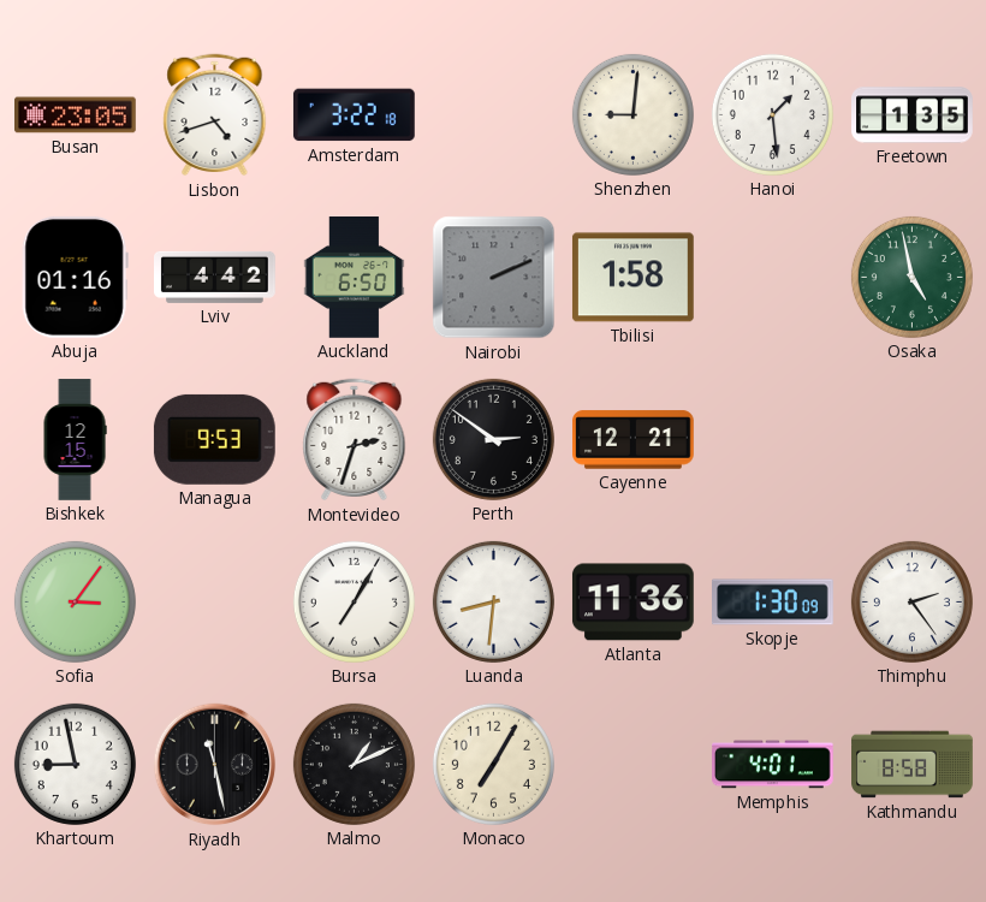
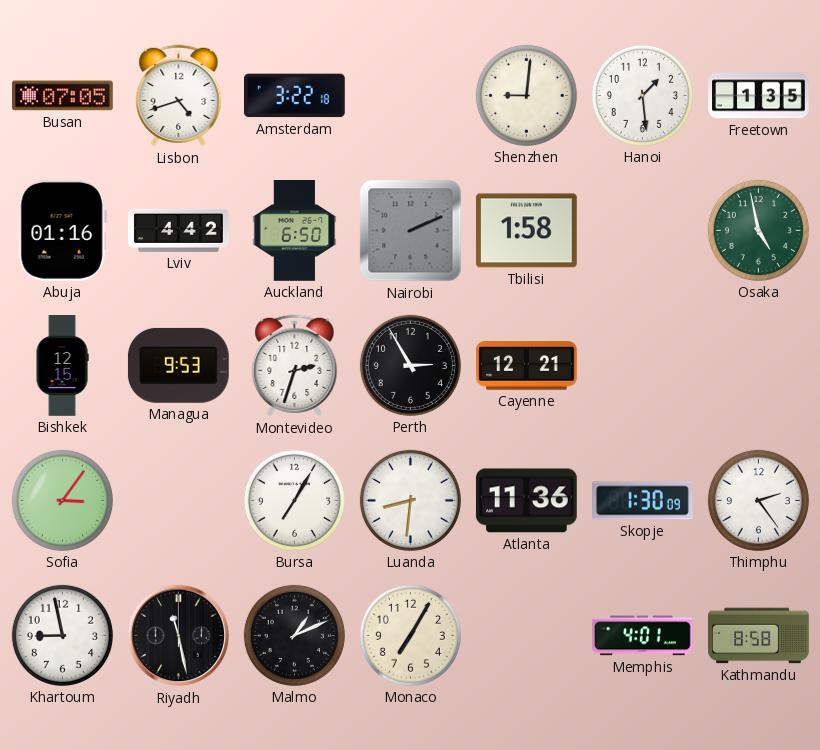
Busan: 23:05 -> 07:05
Perth: 2:51 -> 2:55
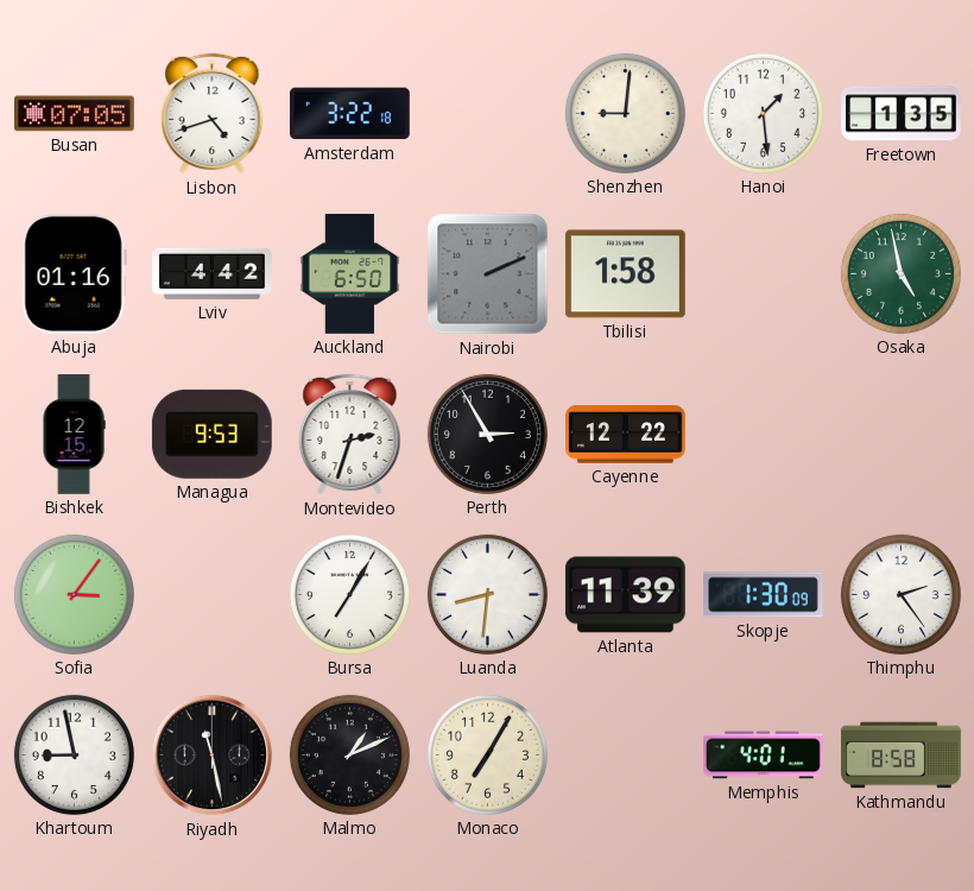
Cayenne: 12:21 -> 12:22
Atlanta: 11:36 -> 11:39
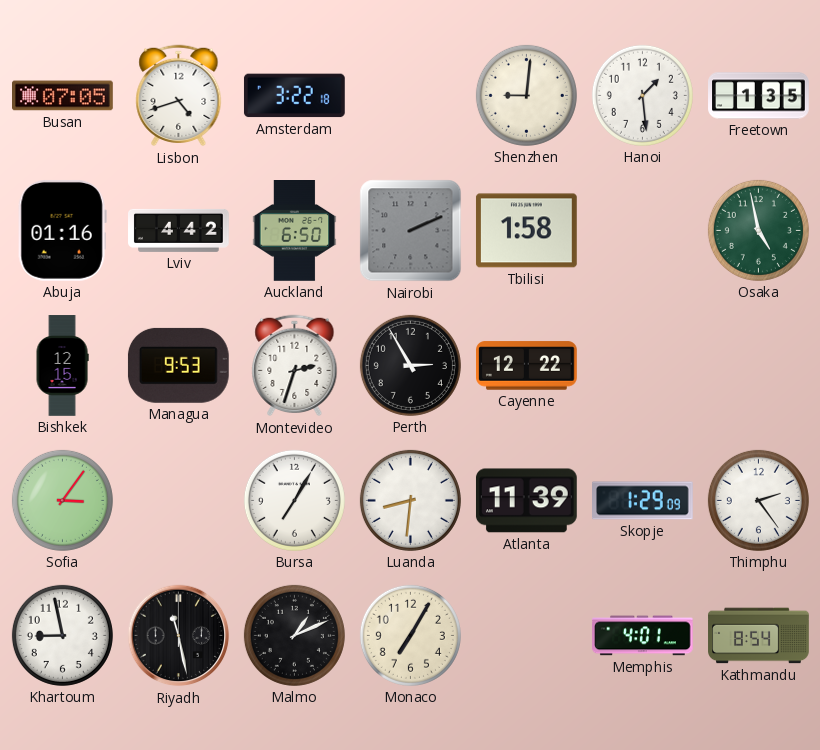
Skopje: 1:30 -> 1:29
Kathmandu: 8:58 -> 8:54
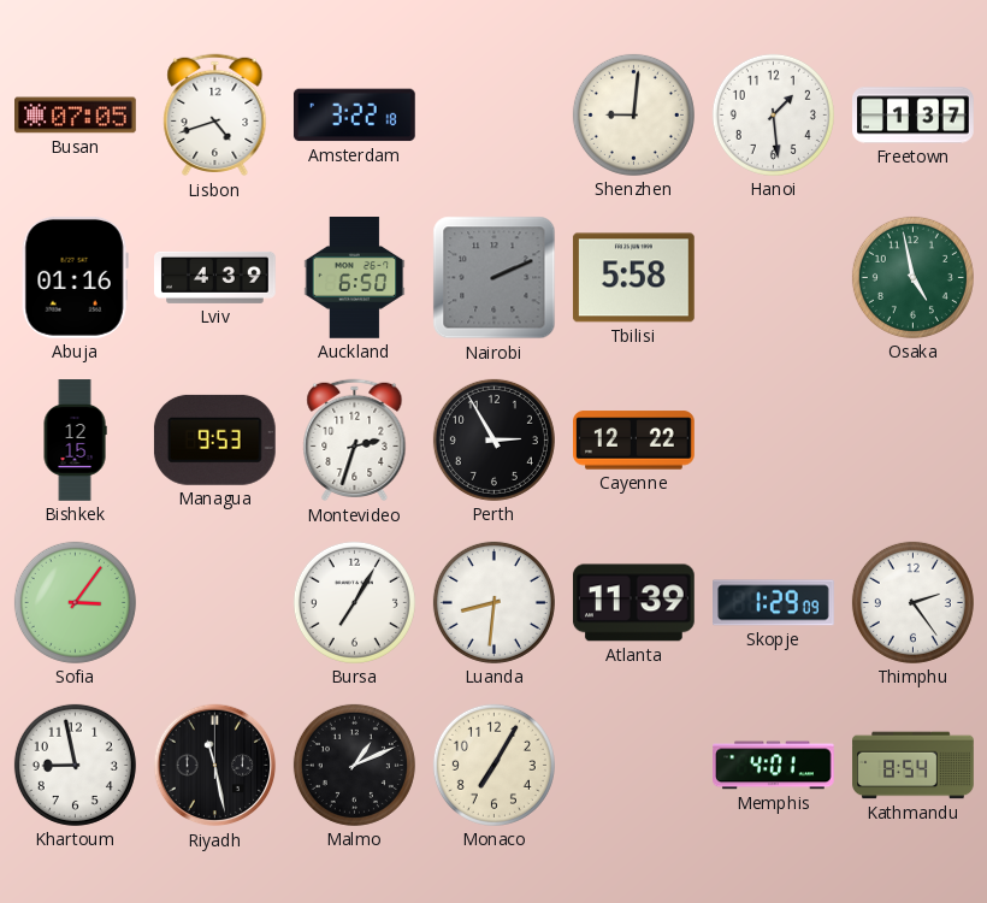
Freetown: 1:35 -> 1:37
Lviv: 4:42 -> 4:39
Tbilisi: 1:58 -> 5:58
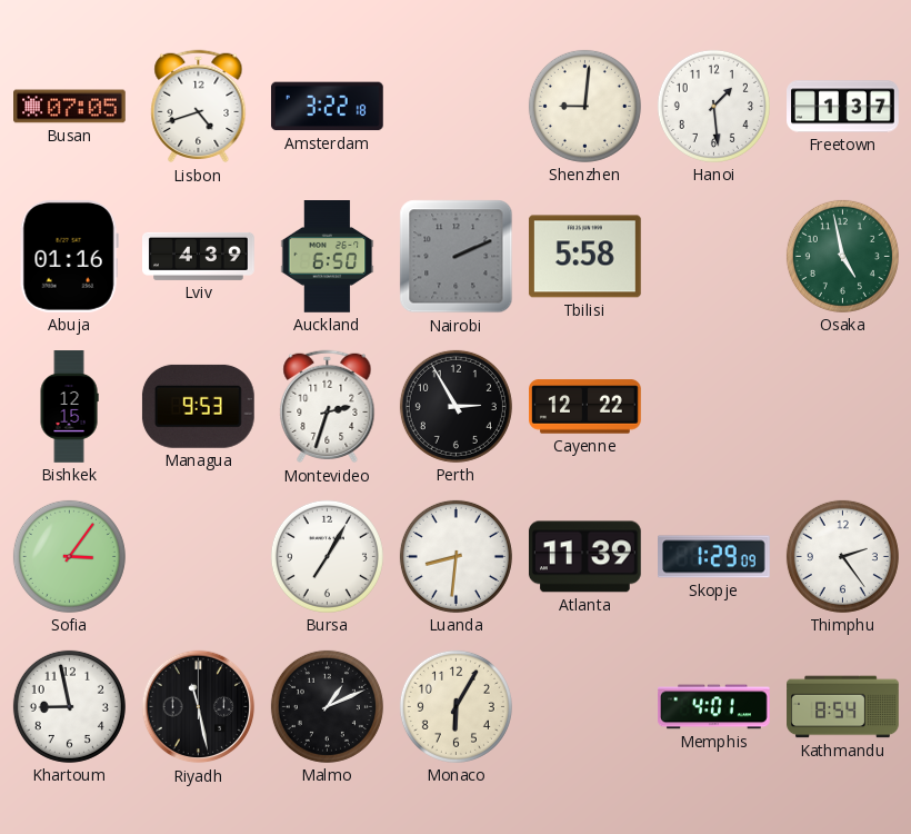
Monaco: 7:05 -> 6:05
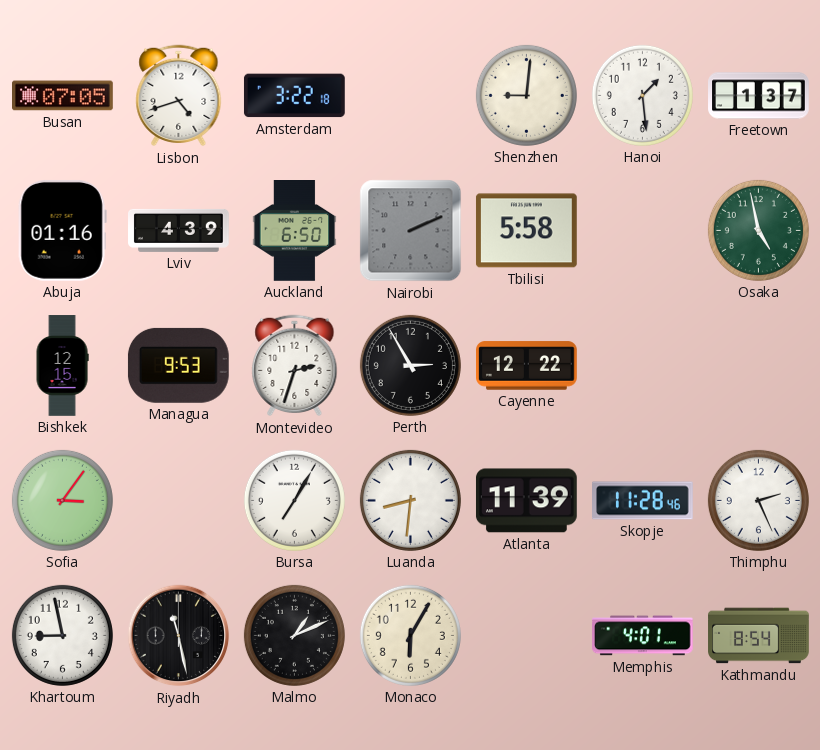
Skopje: 1:29 -> 11:28
Thimphu: 2:24 -> 2:26
